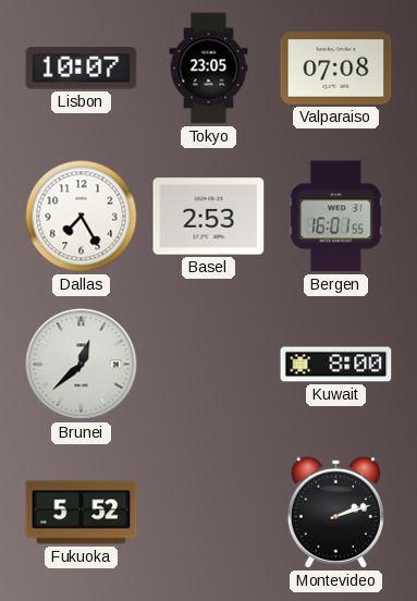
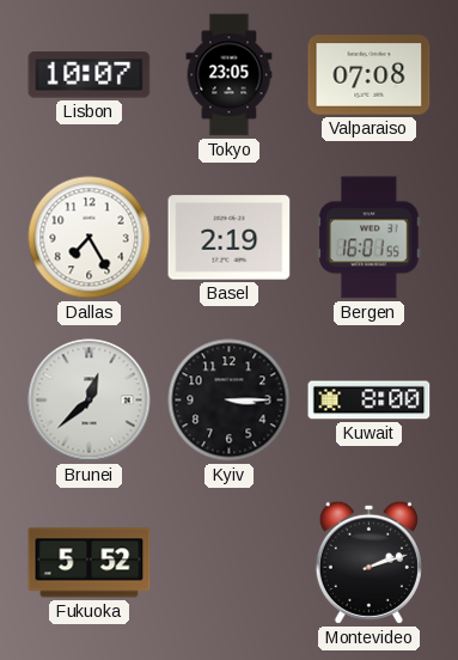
Basel: 2:53 -> 2:19
Kyiv: none -> 3:15
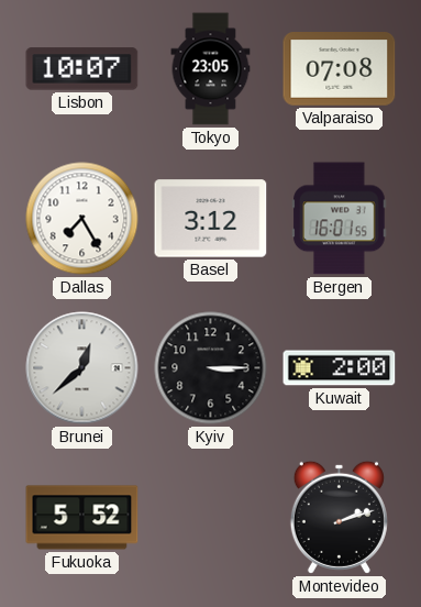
Basel: 2:19 -> 3:12
Kuwait: 8:00 -> 2:00
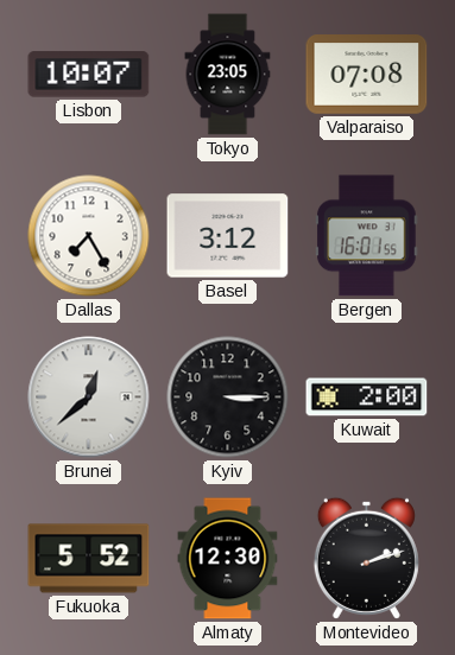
Almaty: none -> 12:30
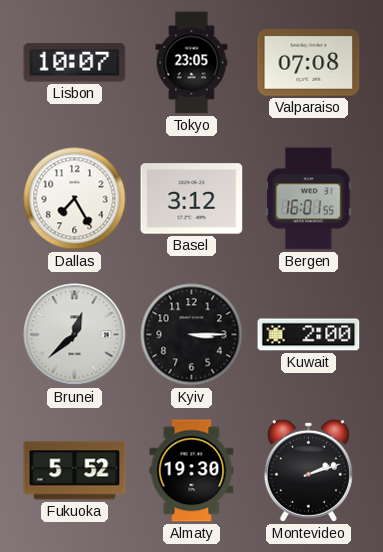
Almaty: 12:30 -> 19:30
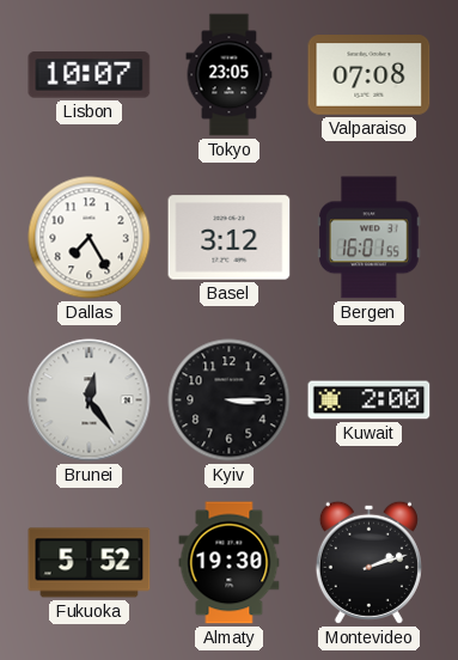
Brunei: 12:38 -> 12:24
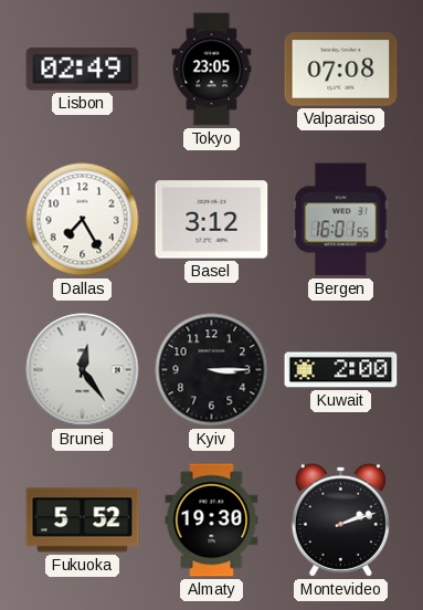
Lisbon: 10:07 -> 02:49
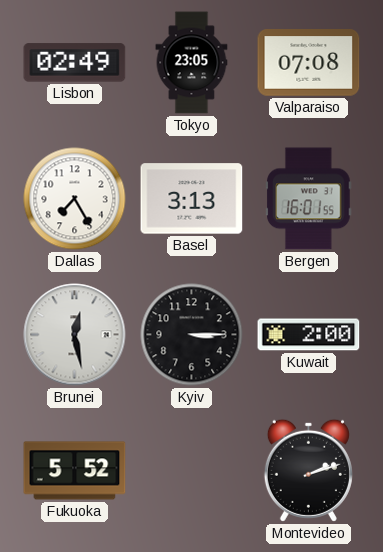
Basel: 3:12 -> 3:13
Brunei: 12:24 -> 12:28
Almaty: 19:30 -> none
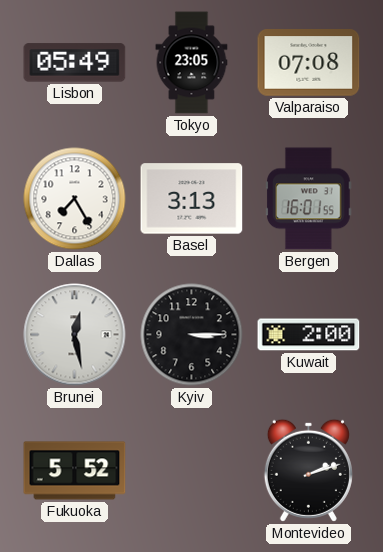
Lisbon: 02:49 -> 05:49
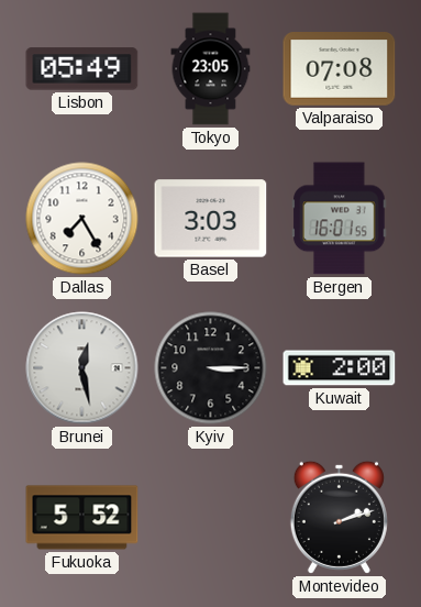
Basel: 3:13 -> 3:03
